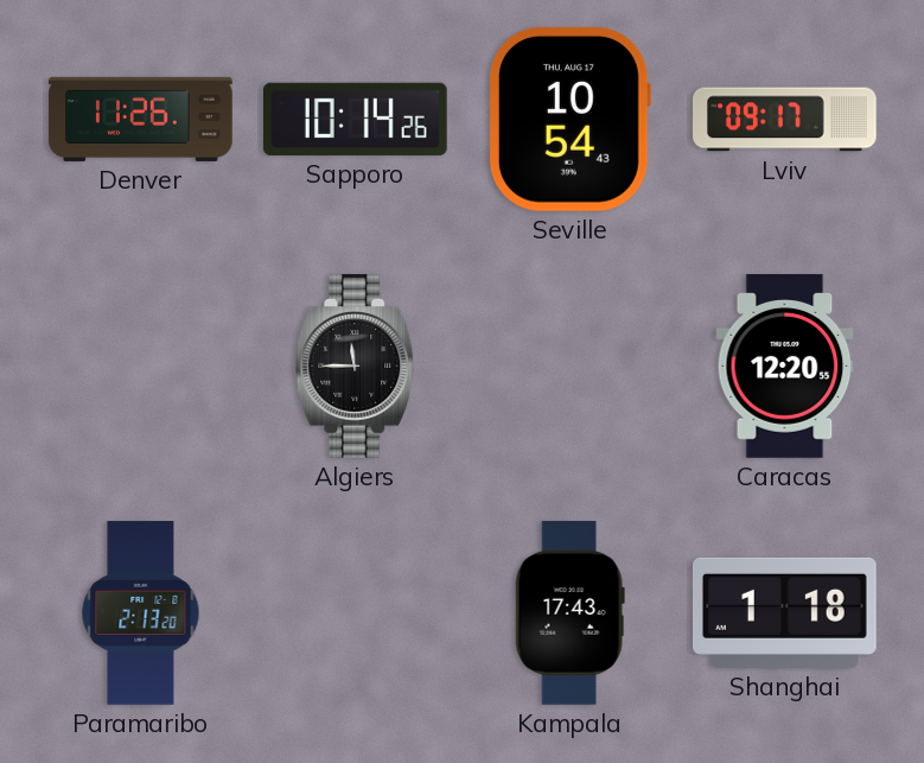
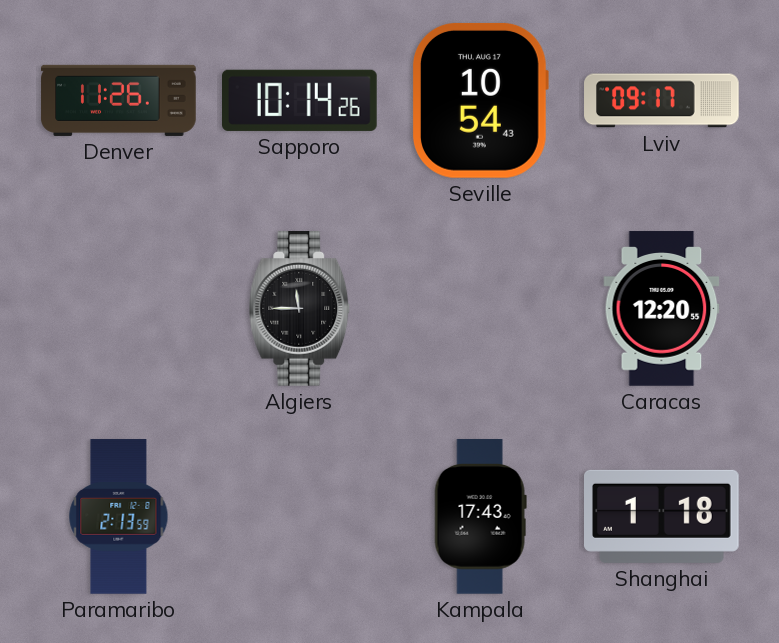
Paramaribo: 2:13:20 -> 2:13:59
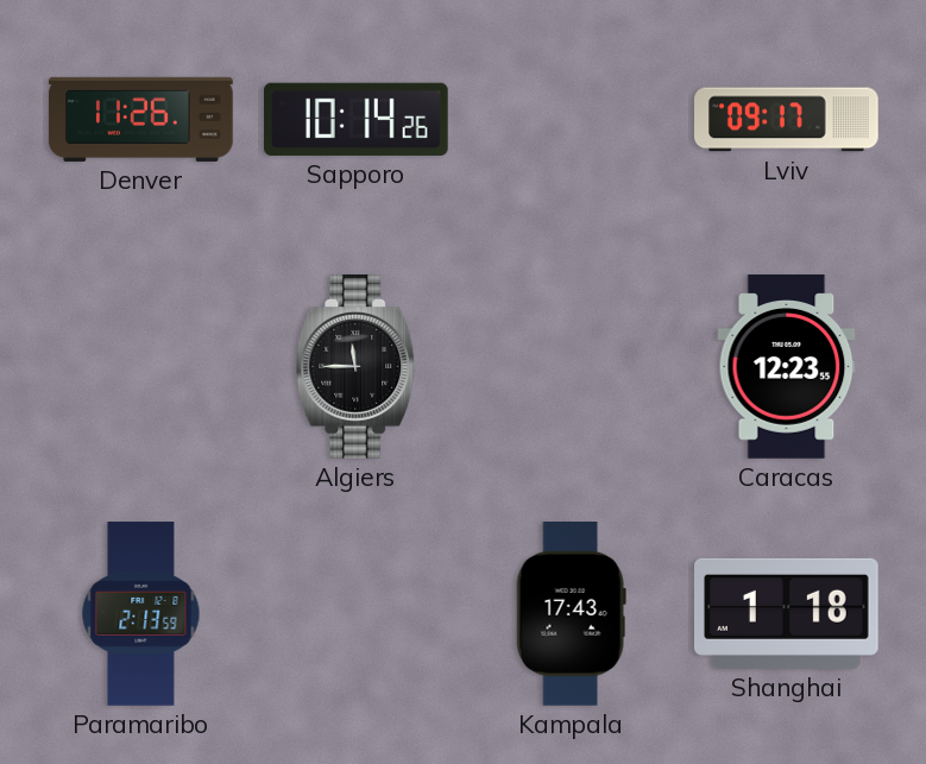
Seville: 10:54 -> none
Caracas: 12:20 -> 12:23
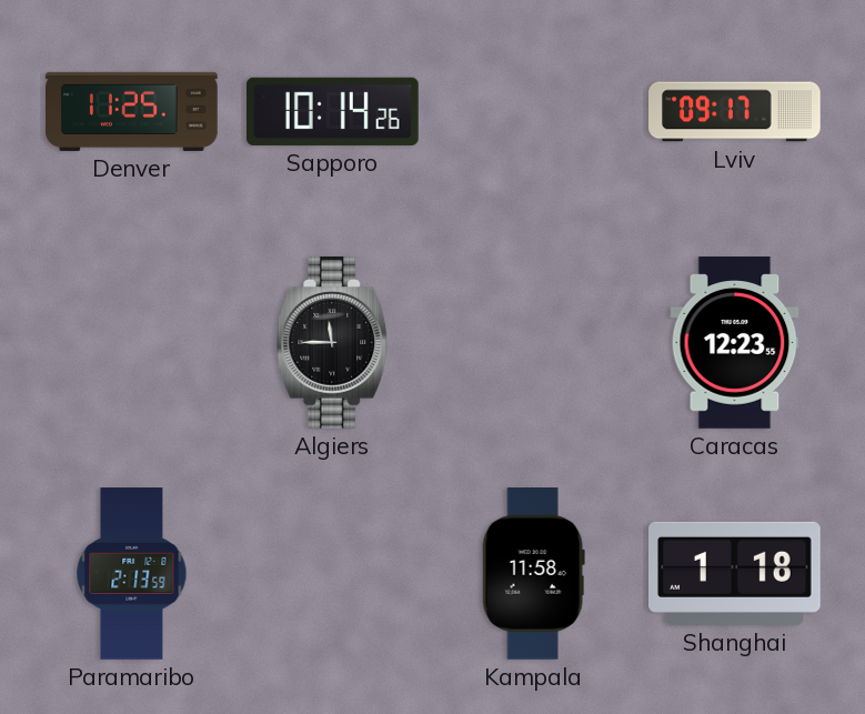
Denver: 11:26 -> 11:25
Kampala: 17:43 -> 11:58
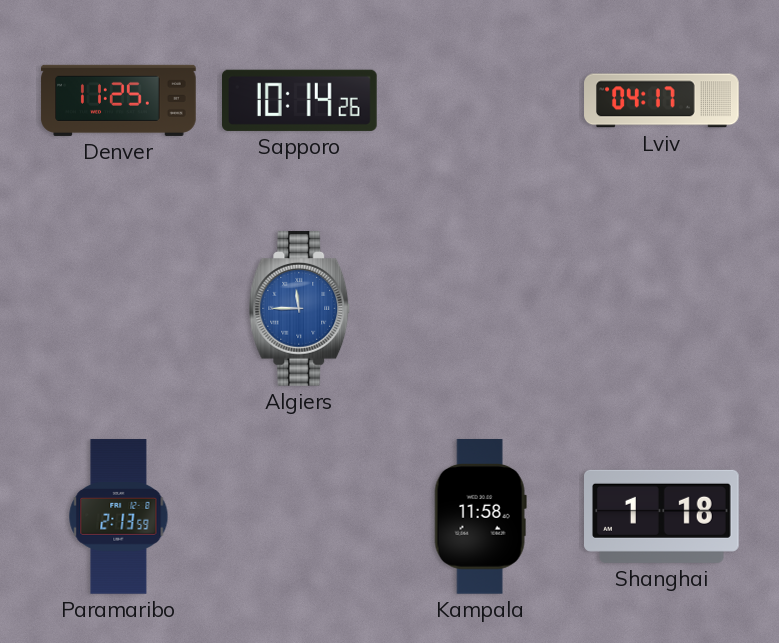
Lviv: 09:17 -> 04:17
Algiers dial: black -> blue
Caracas: 12:23 -> none
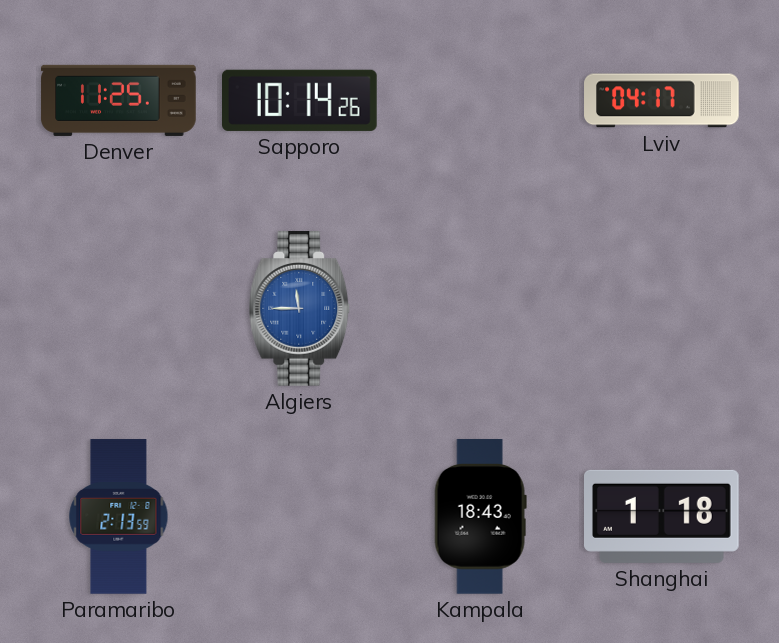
Kampala: 11:58 -> 18:43
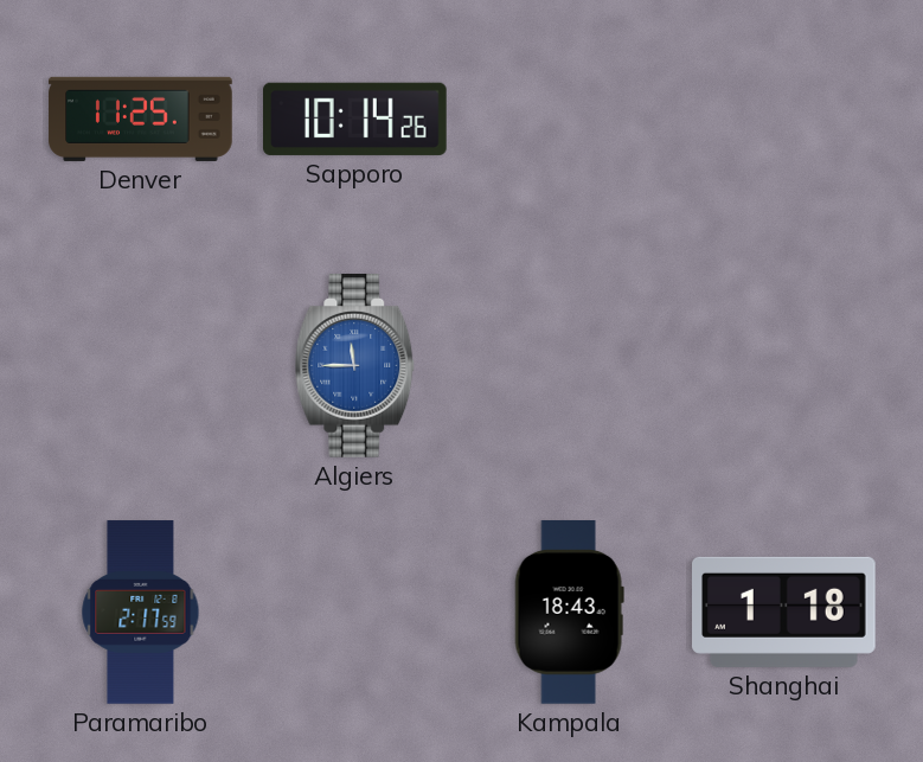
Lviv: 04:17 -> none
Paramaribo: 2:13 -> 2:17
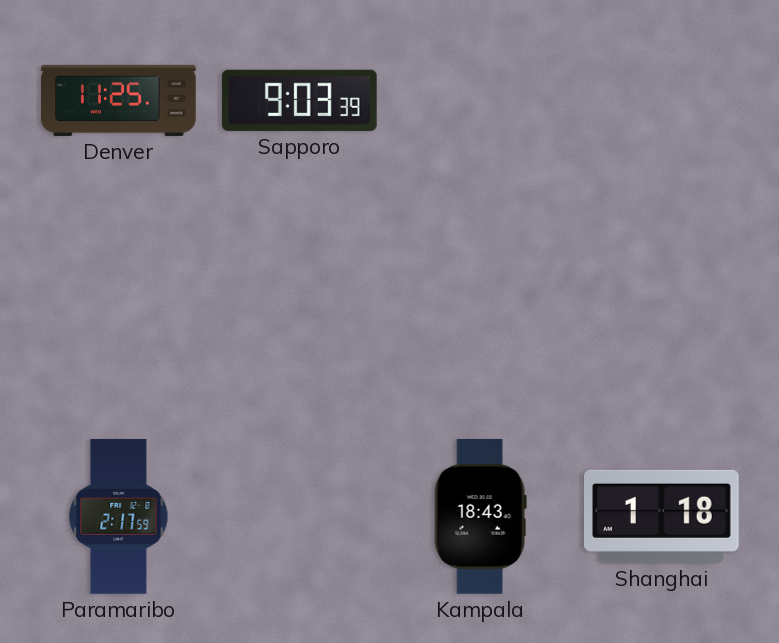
Sapporo: 10:14 -> 9:03
Algiers: 11:45 -> none
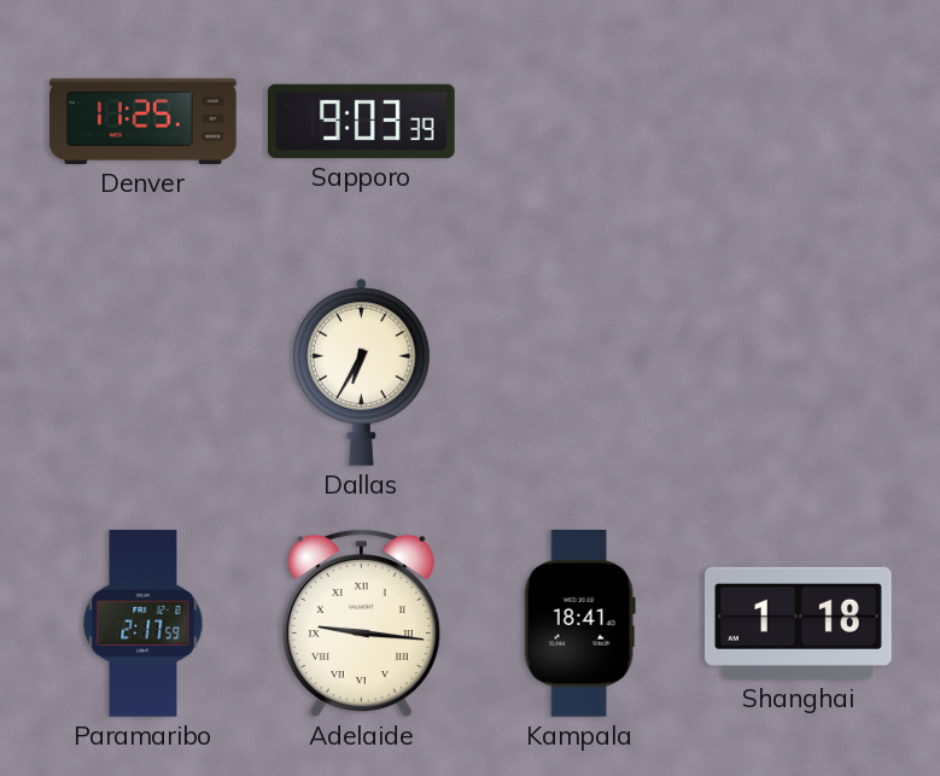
Dallas: none -> 6:35
Adelaide: none -> 9:16
Kampala: 18:43 -> 18:41
